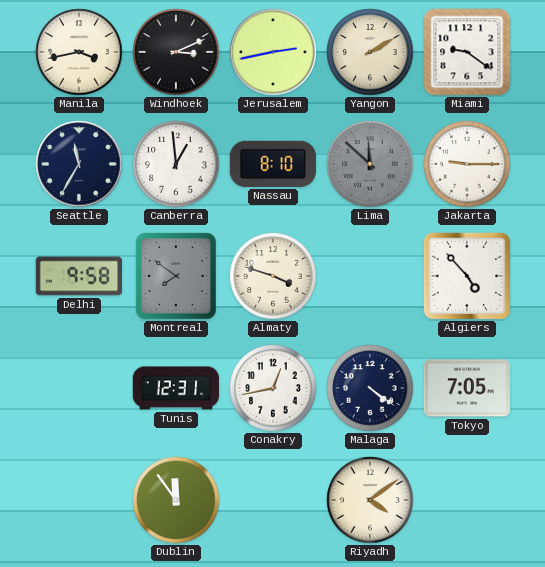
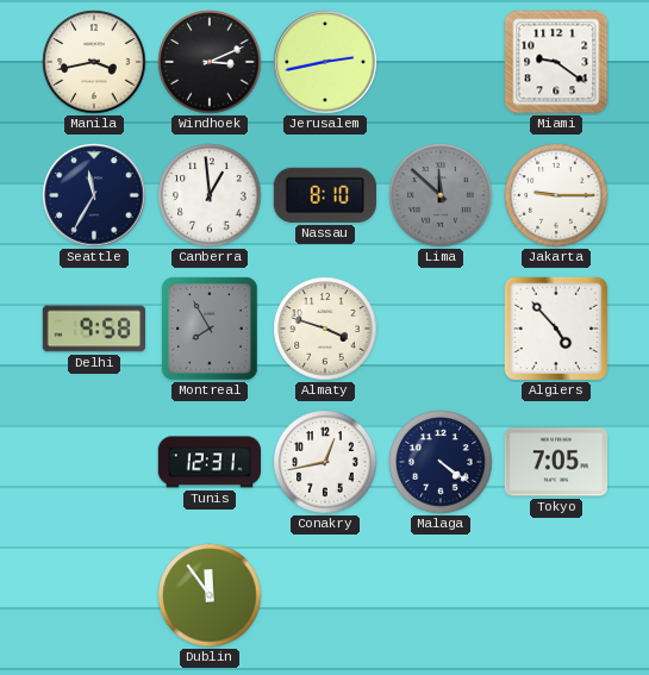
Yangon: 2:10 -> none
Montreal: 7:51 -> 7:55
Riyadh: 4:09 -> none
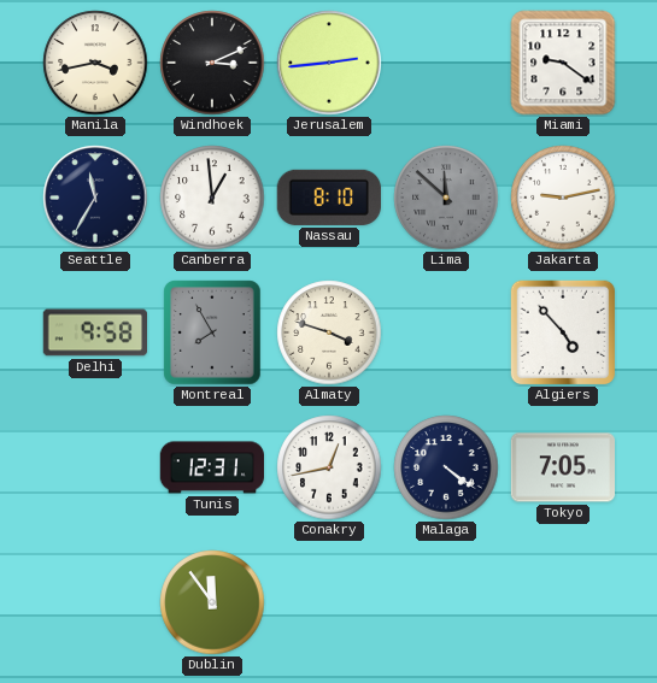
Jerusalem: 2:43 -> 2:44
Jakarta: 9:15 -> 9:13
